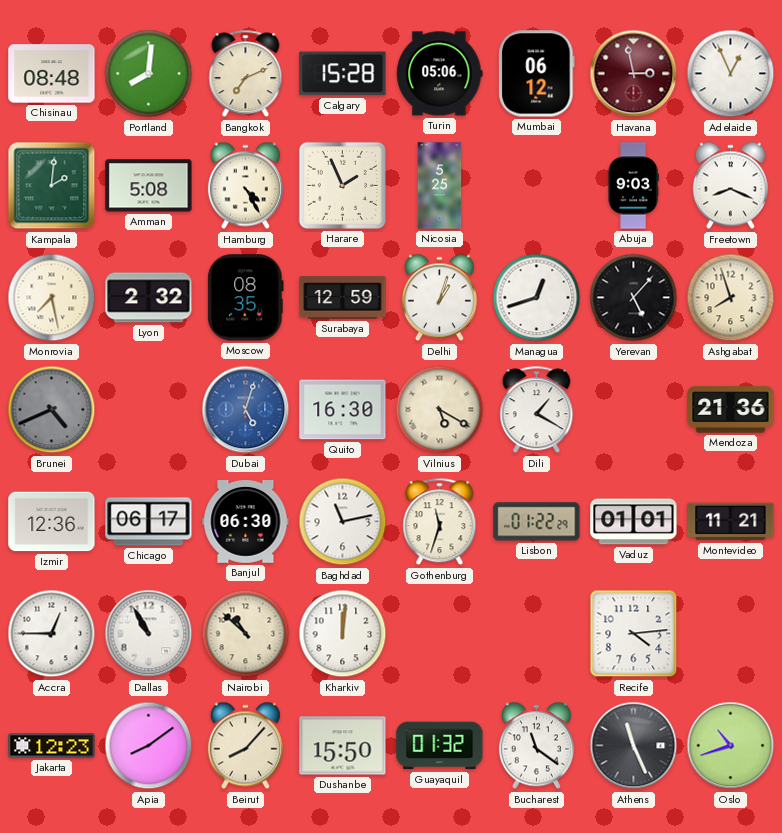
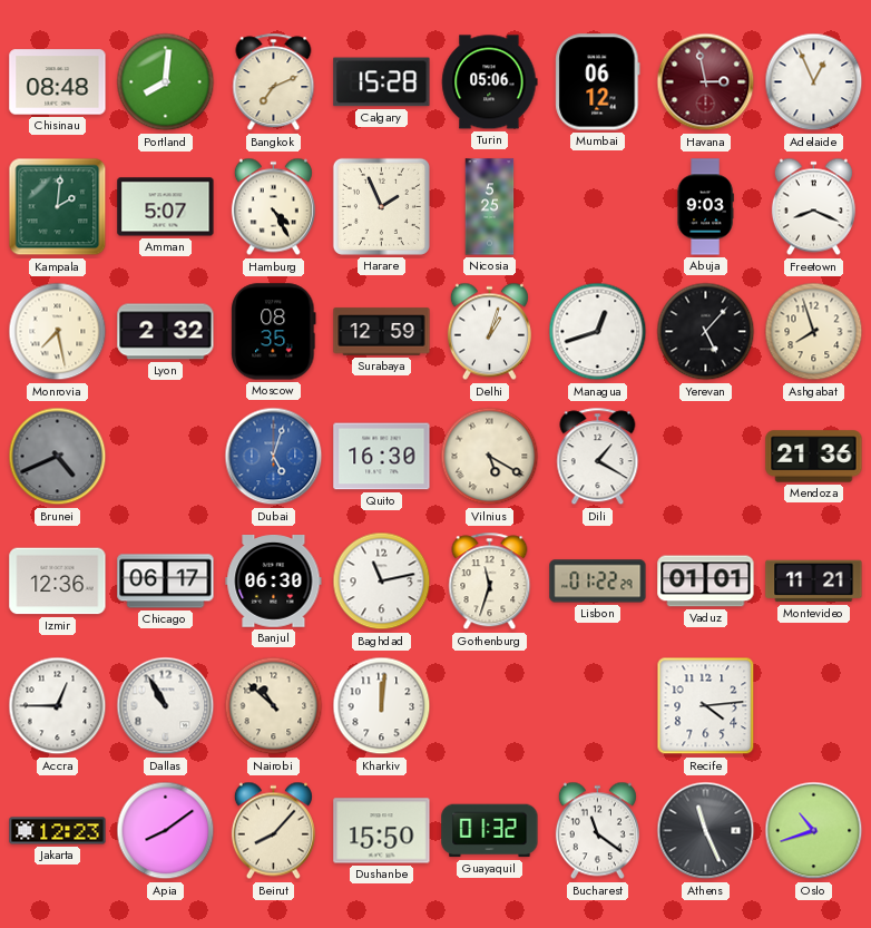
Amman: 5:08 -> 5:07
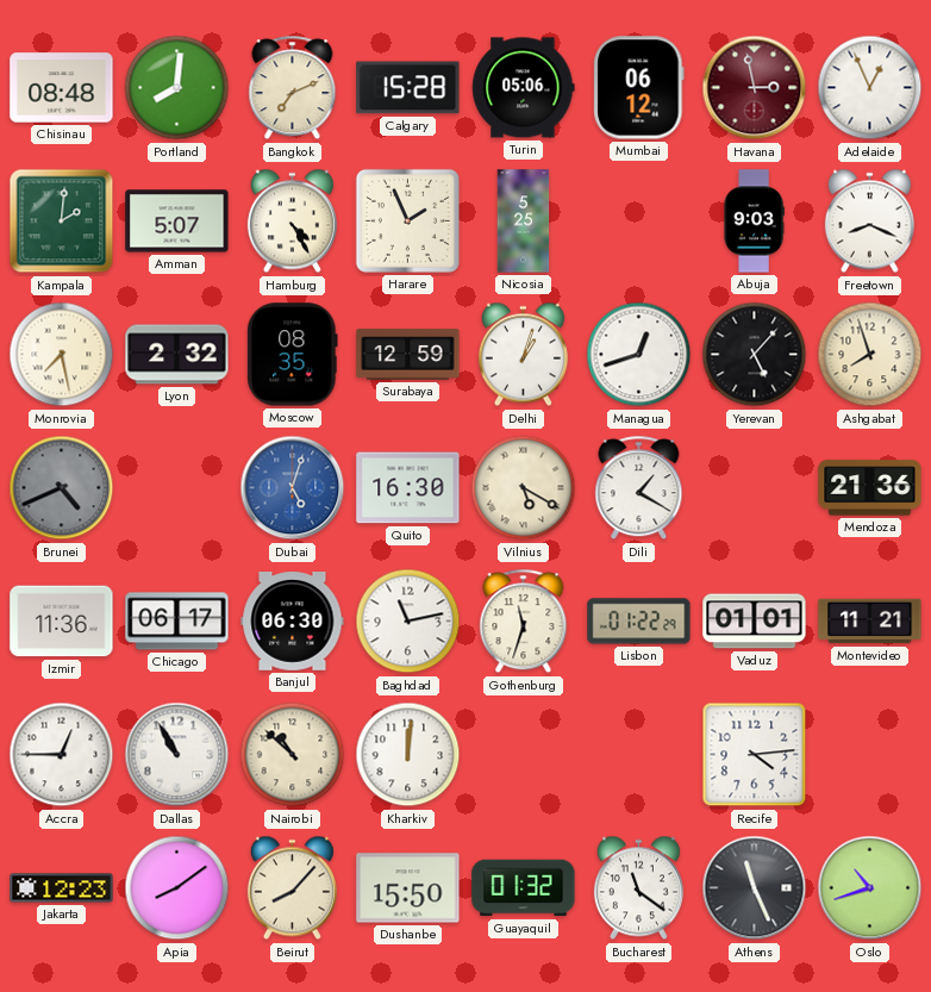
Izmir: 12:36 -> 11:36
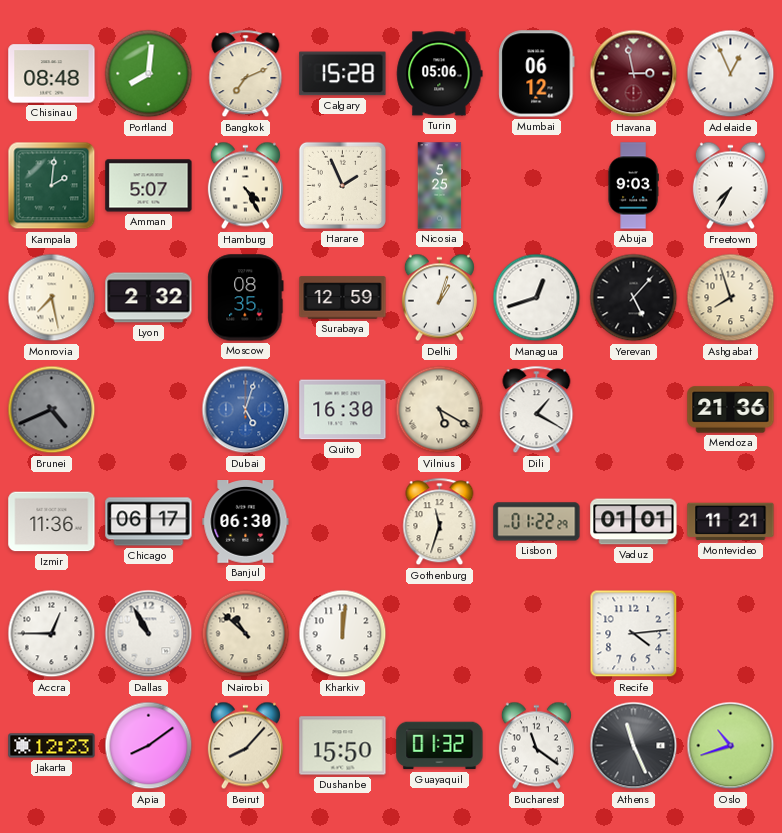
Freetown: 8:19 -> 7:35
Baghdad: 11:13 -> none
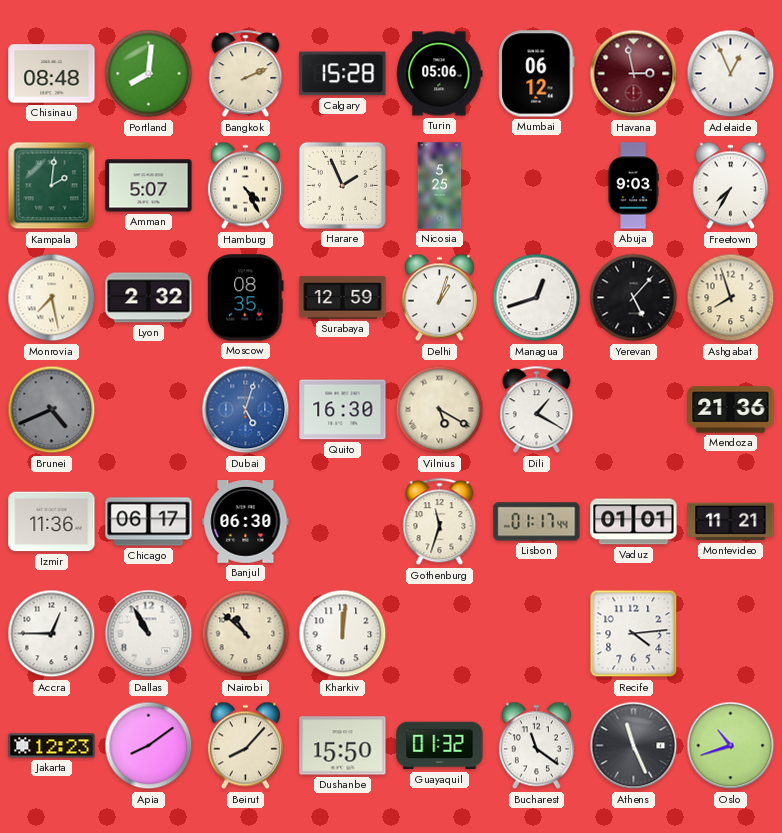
Bangkok: 7:11 -> 2:11
Lisbon: 01:22 -> 01:17
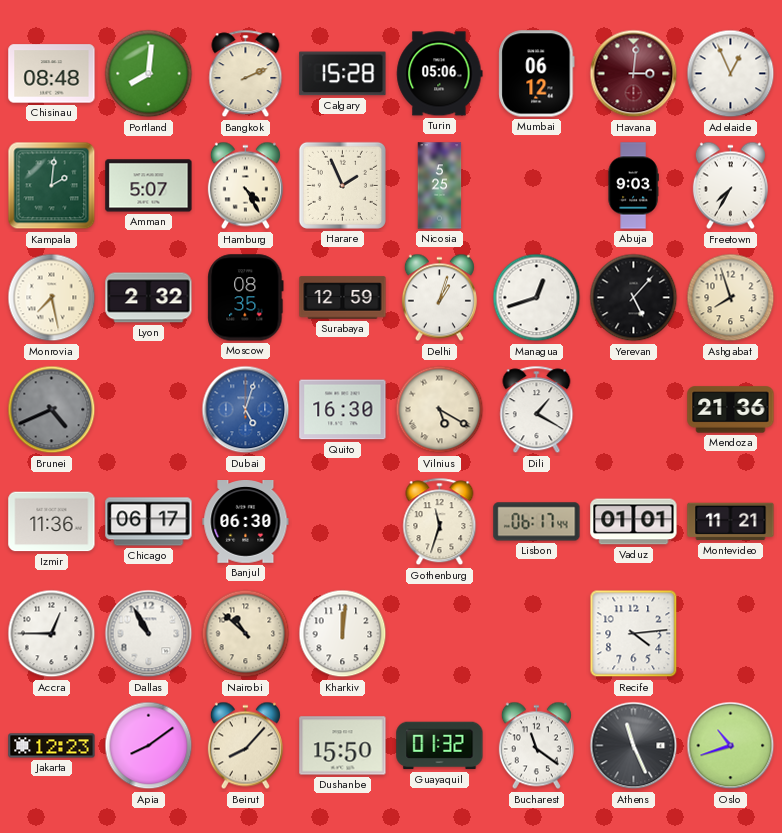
Havana: 2:58 -> 3:01
Lisbon: 01:17 -> 06:17
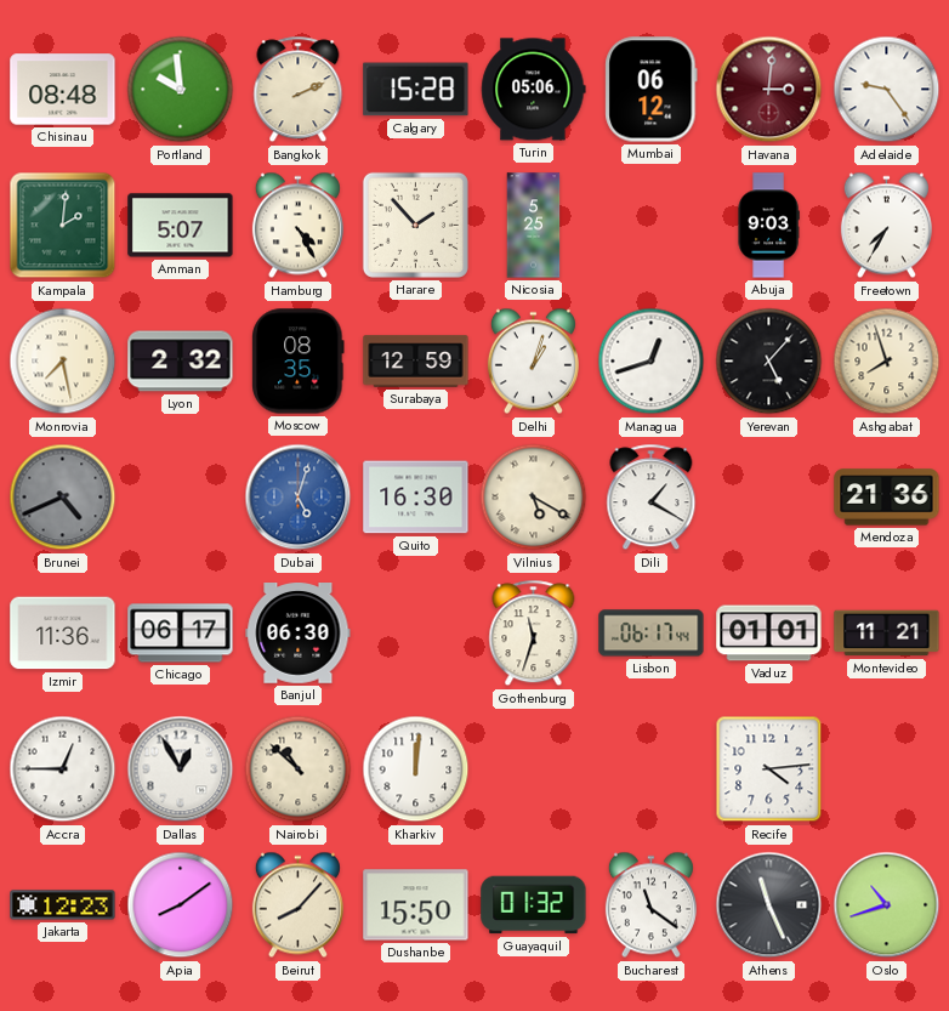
Portland: 8:01 -> 9:59
Adelaide: 12:56 -> 9:24
Harare: 1:56 -> 1:53
Dallas: 10:55 -> 12:55
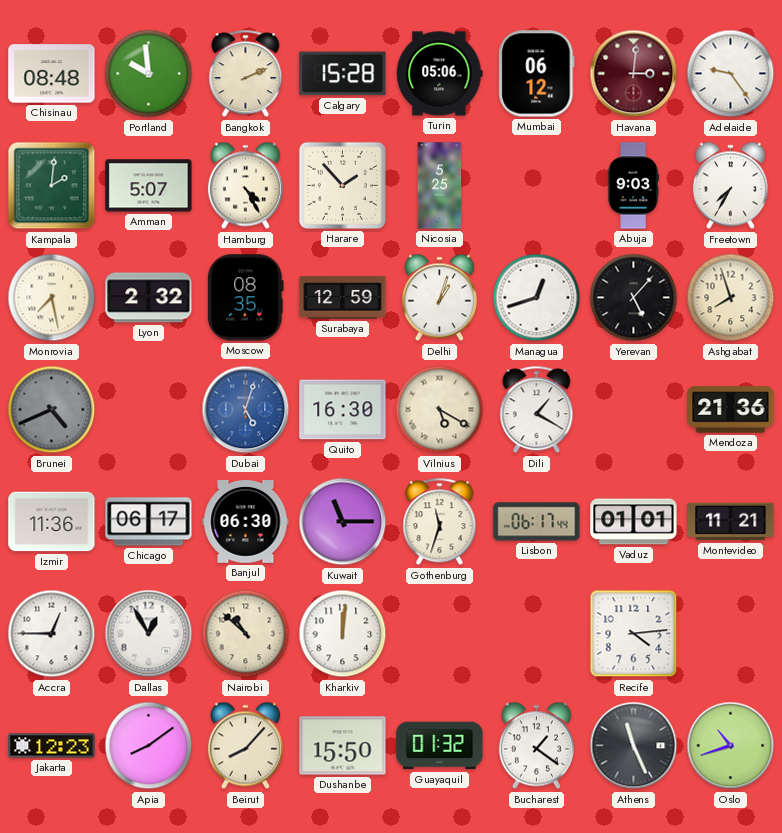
Kuwait: none -> 11:15
Bucharest: 11:21 -> 1:21
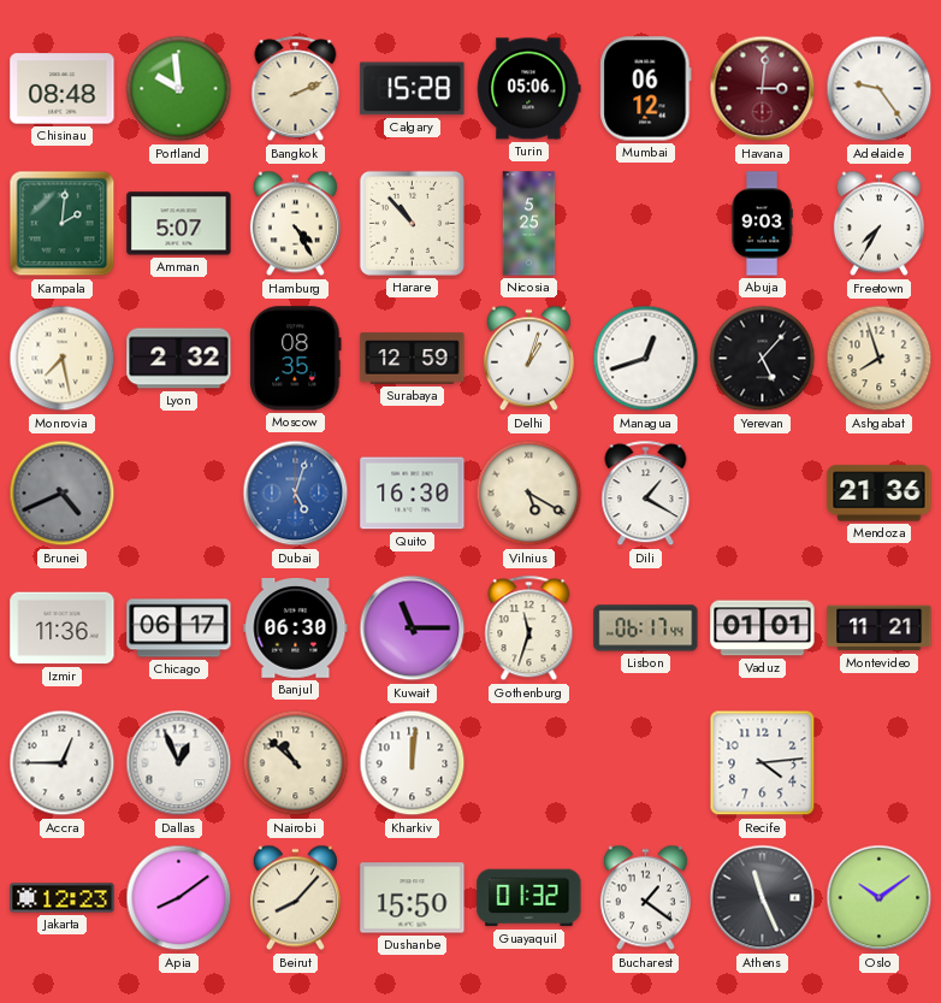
Harare: 1:53 -> 10:53
Dallas: 12:55 -> 12:56
Oslo: 10:42 -> 10:09
